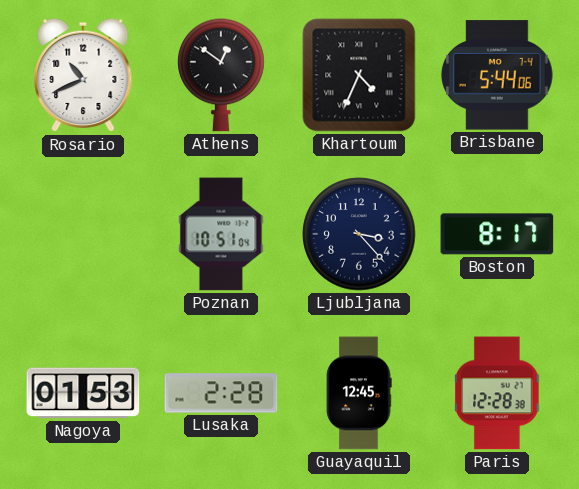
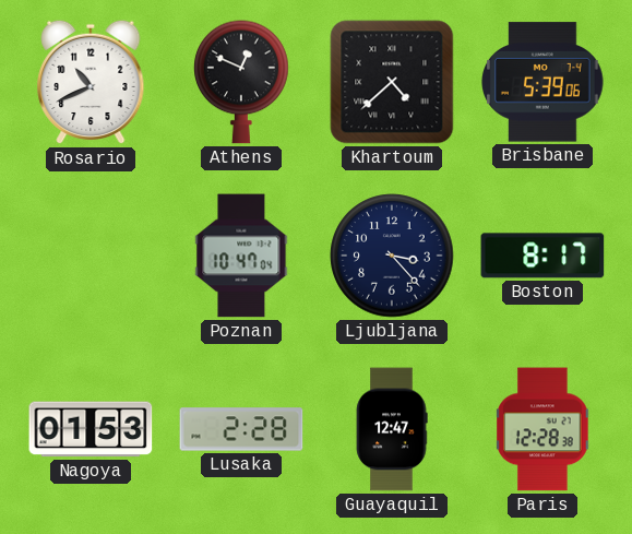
Athens: 12:51 -> 12:49
Khartoum: 4:34 -> 4:38
Brisbane: 5:44 -> 5:39
Poznan: 10:51 -> 10:47
Guayaquil: 12:45 -> 12:47
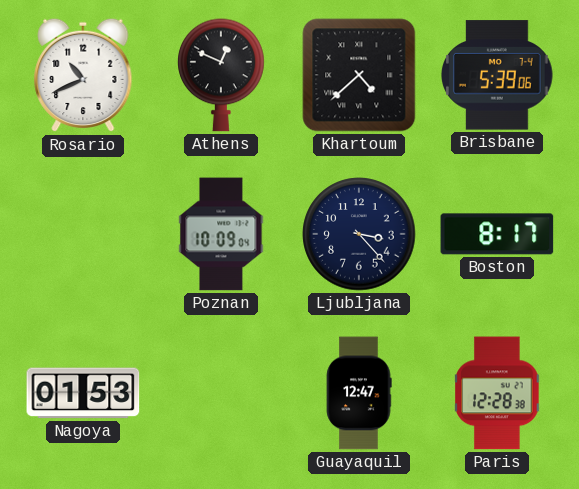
Poznan: 10:47 -> 10:09
Lusaka: 2:28 -> none
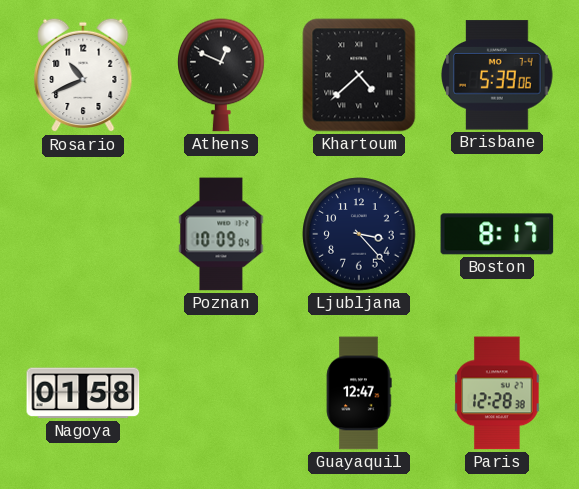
Nagoya: 01:53 -> 01:58
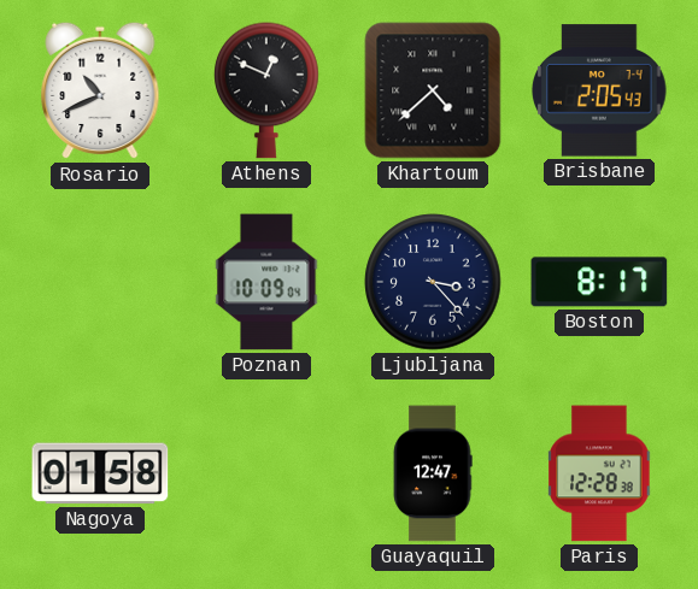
Brisbane: 5:39 -> 2:05
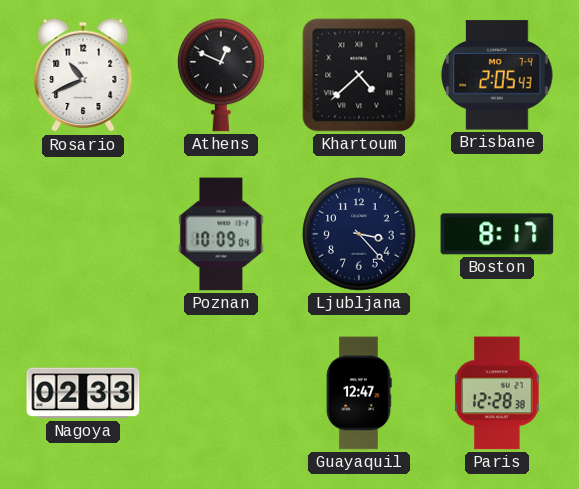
Nagoya: 01:58 -> 02:33
